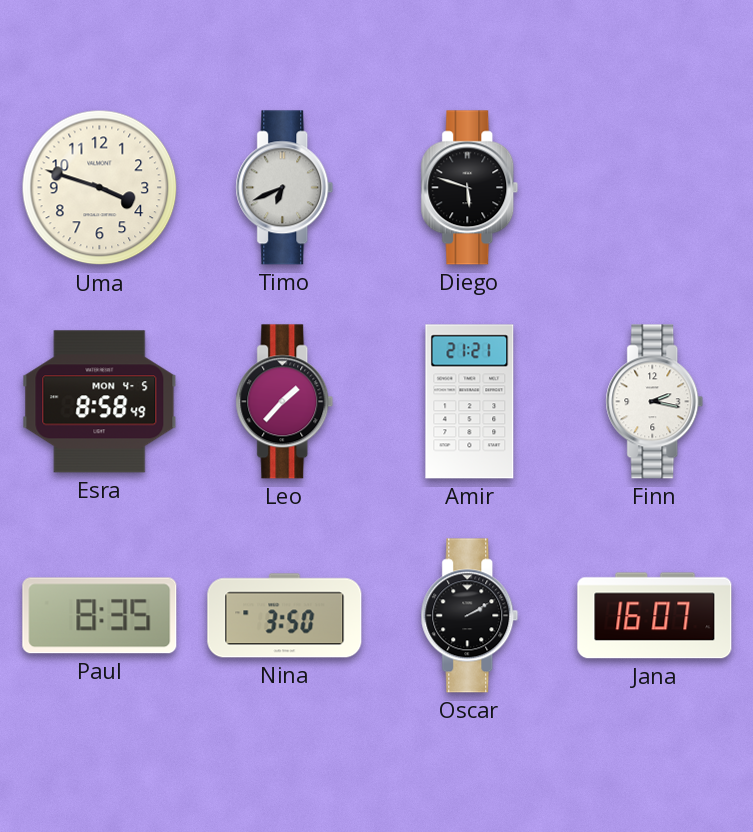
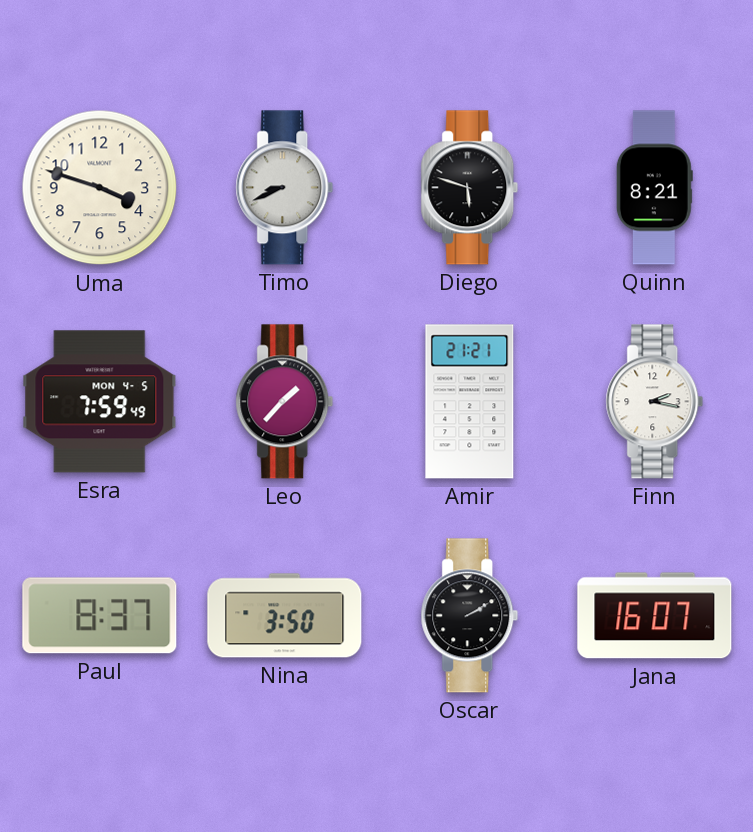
Timo: 6:41 -> 8:41
Quinn: none -> 8:21
Esra: 8:58 -> 7:59
Paul: 8:35 -> 8:37
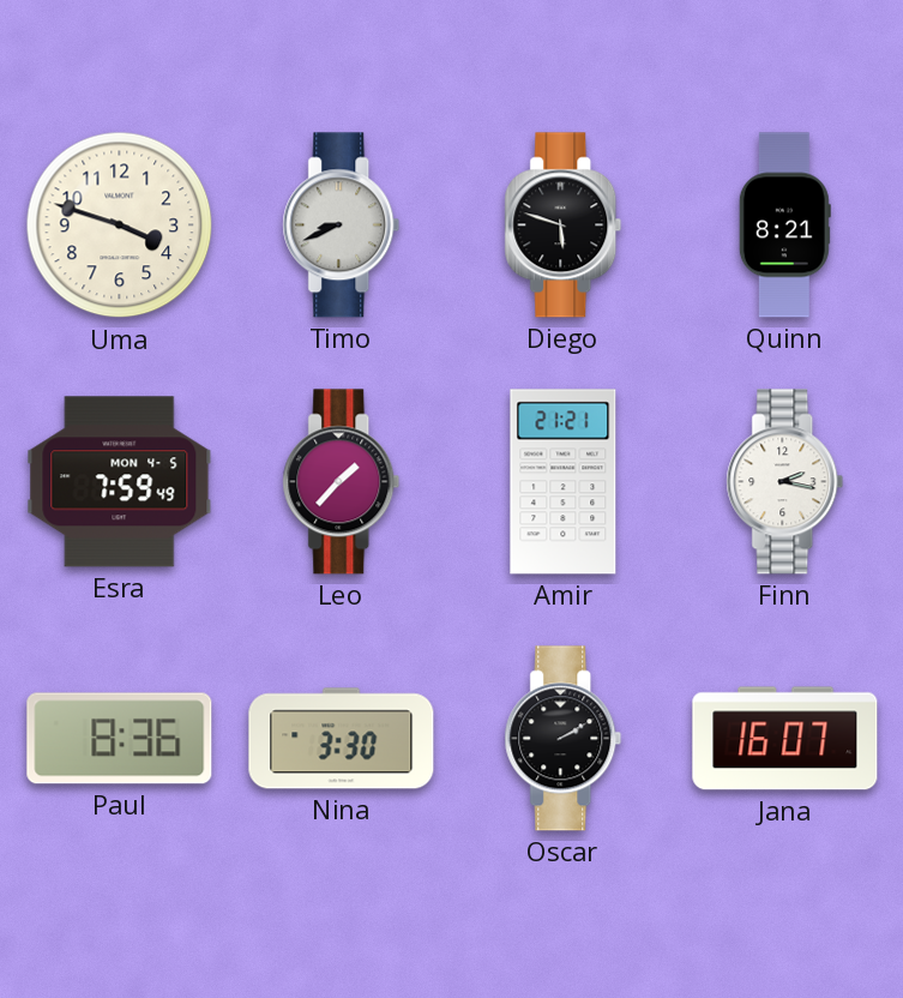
Paul: 8:37 -> 8:36
Nina: 3:50 -> 3:30
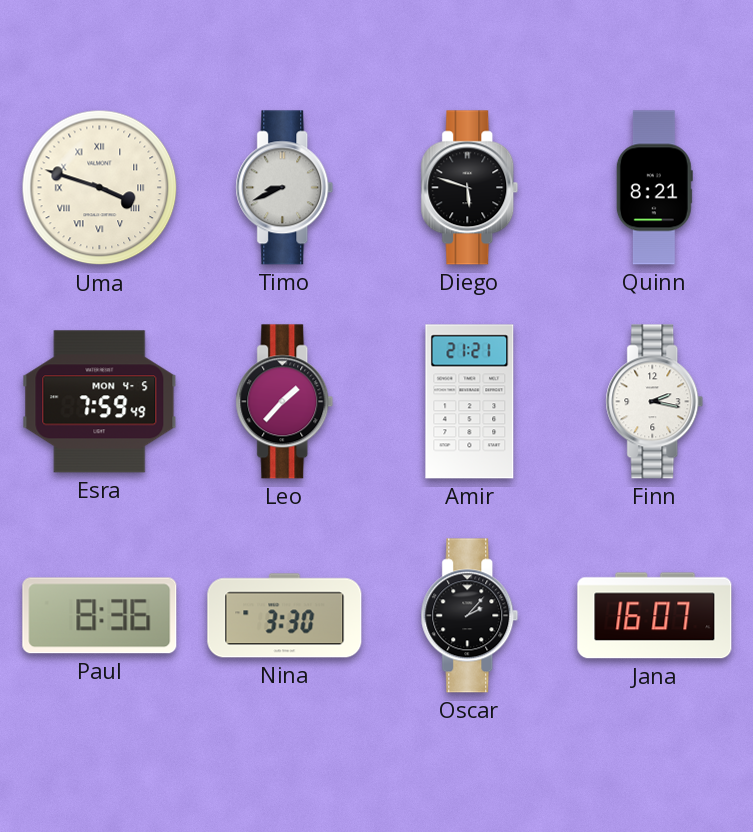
Uma numerals: Arabic -> Roman
Oscar: 2:10 -> 2:07
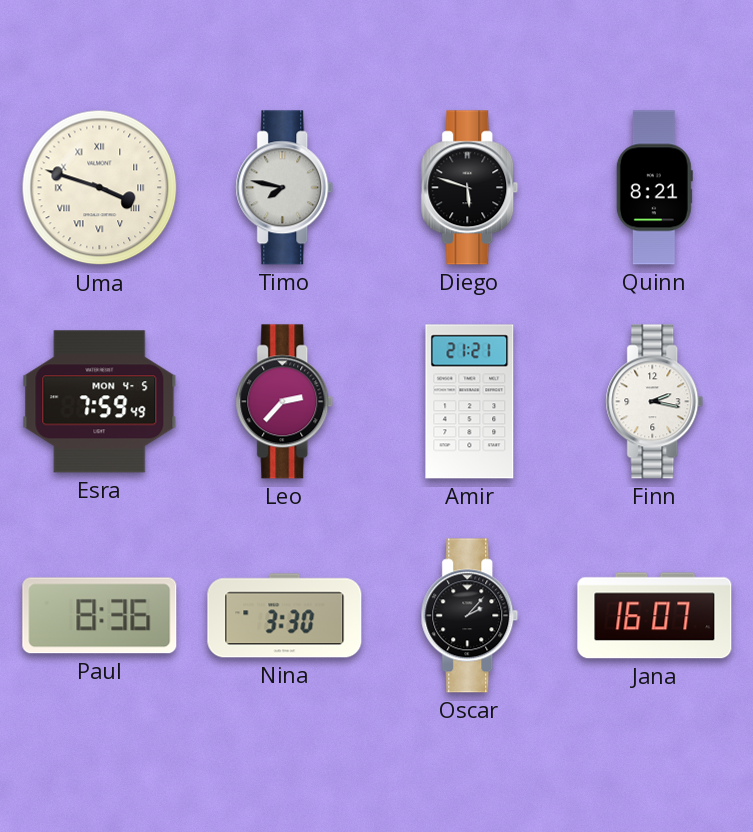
Timo: 8:41 -> 7:47
Leo: 1:37 -> 2:37
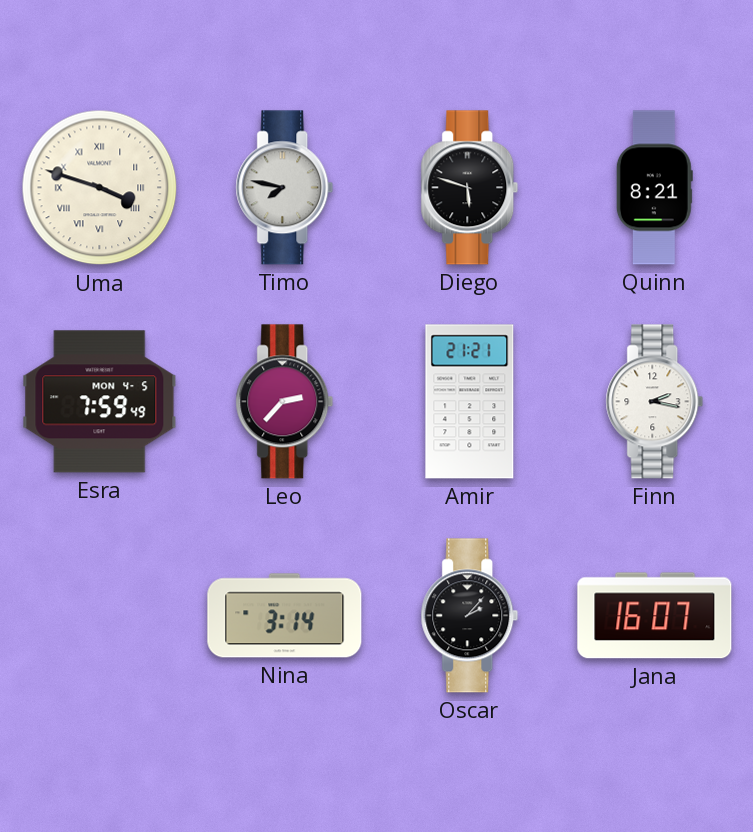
Paul: 8:36 -> none
Nina: 3:30 -> 3:14
